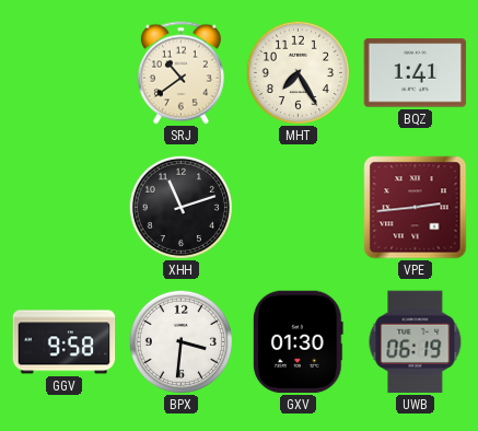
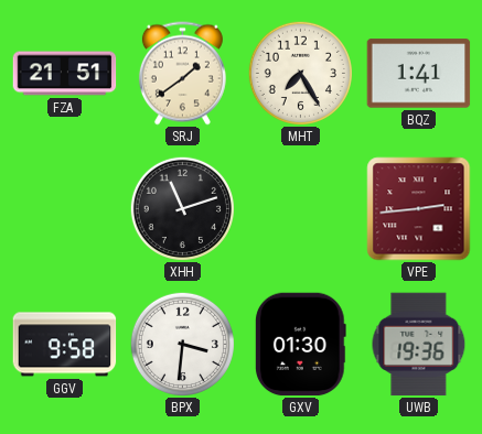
FZA: none -> 21:51
SRJ: 10:39 -> 1:39
UWB: 06:19 -> 19:36
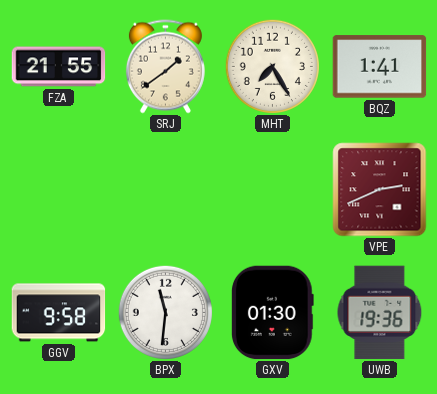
FZA: 21:51 -> 21:55
XHH: 11:12 -> none
VPE: 2:44 -> 2:41
BPX: 3:31 -> 11:31
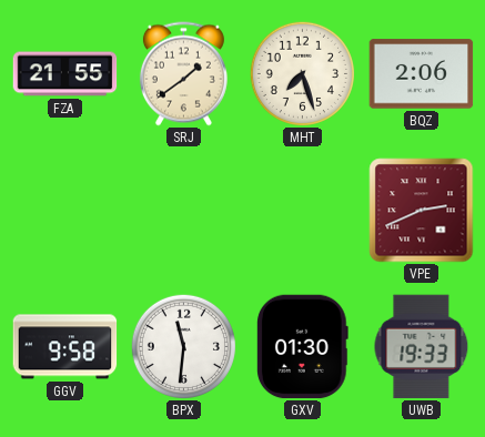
MHT: 7:25 -> 7:27
BQZ: 1:41 -> 2:06
UWB: 19:36 -> 19:33
